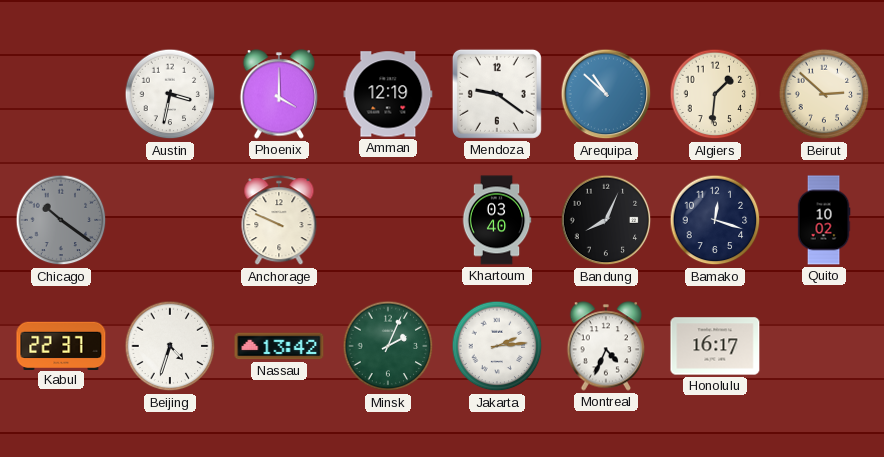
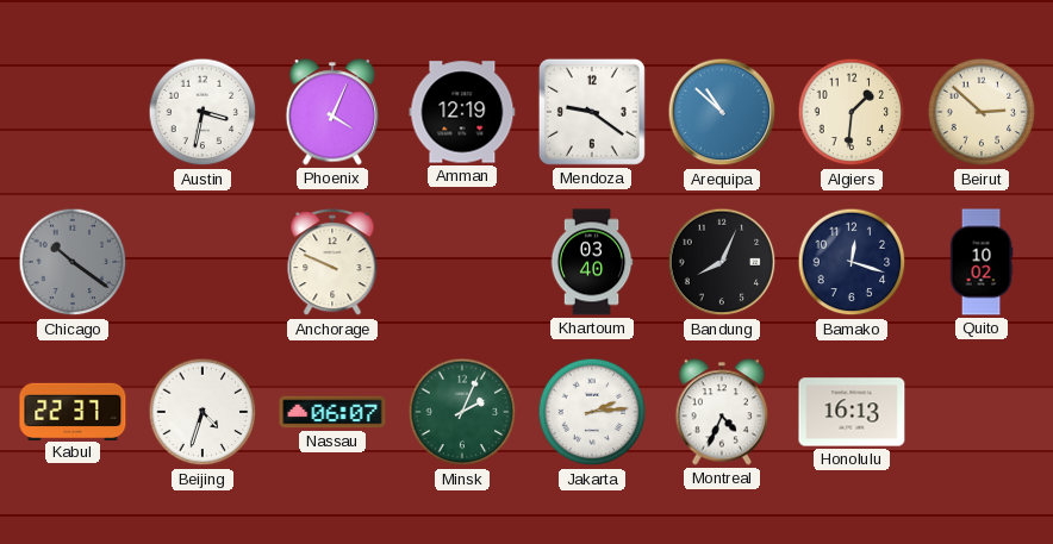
Phoenix: 4:00 -> 4:04
Nassau: 13:42 -> 06:07
Honolulu: 16:17 -> 16:13
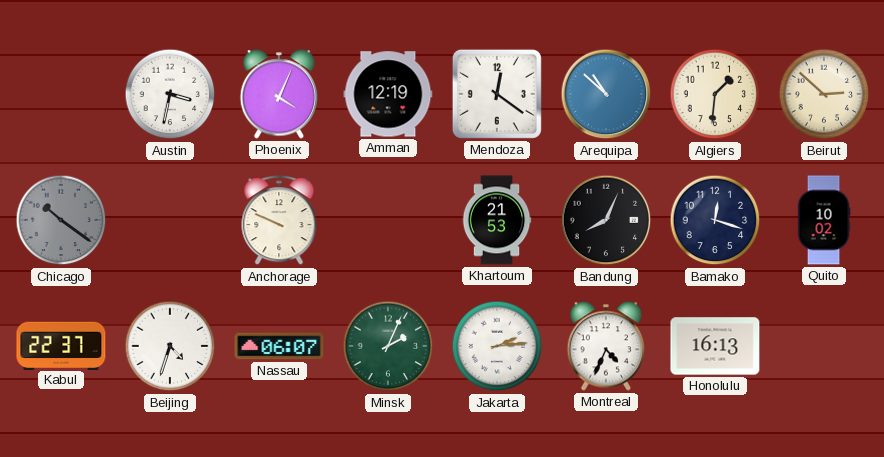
Mendoza: 9:21 -> 12:21
Khartoum: 03:40 -> 21:53
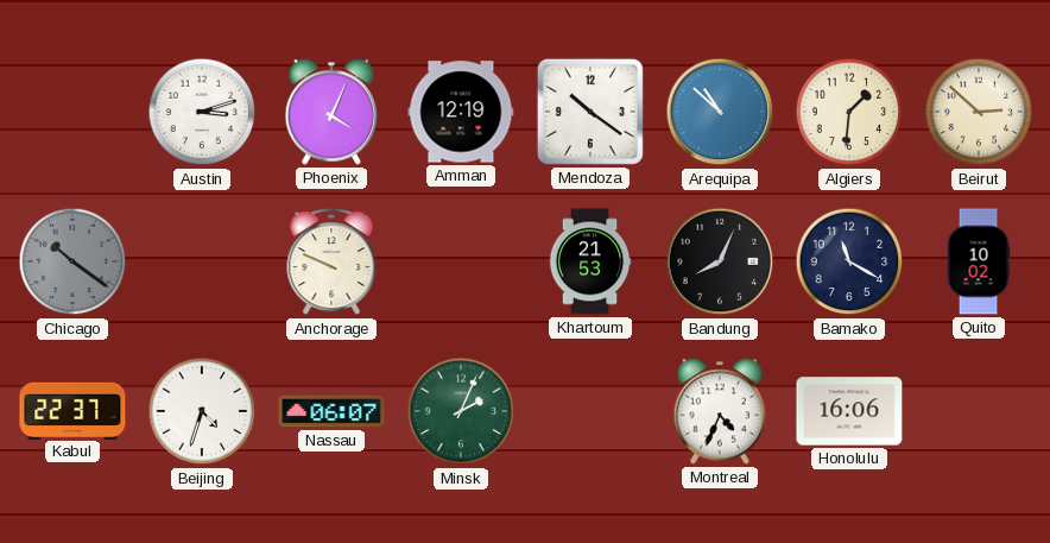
Austin: 3:32 -> 3:12
Mendoza: 12:21 -> 10:21
Bamako: 12:18 -> 11:20
Jakarta: 2:14 -> none
Honolulu: 16:13 -> 16:06
